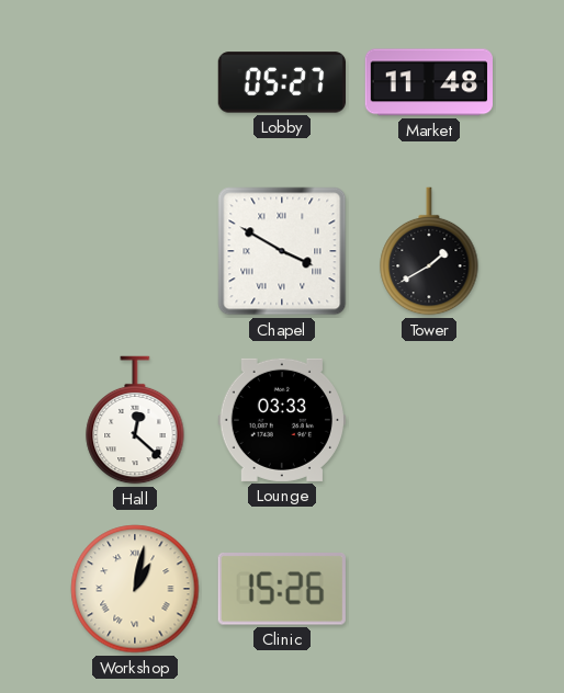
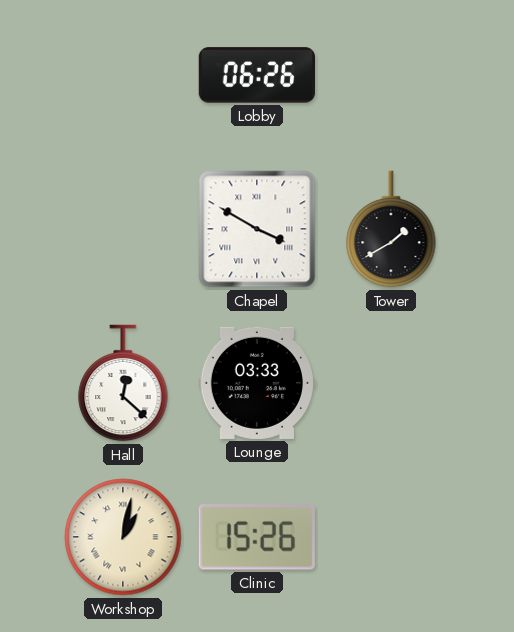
Lobby: 05:27 -> 06:26
Market: 11:48 -> none
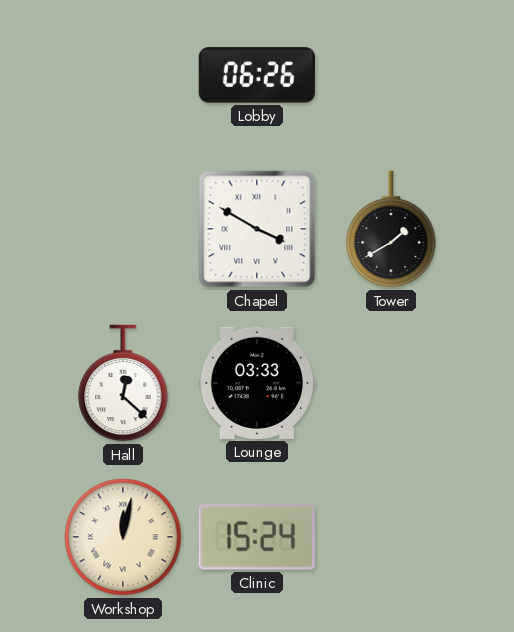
Workshop: 1:02 -> 12:02
Clinic: 15:26 -> 15:24
